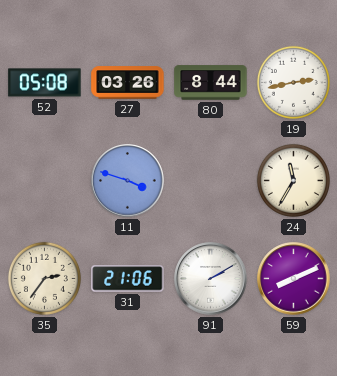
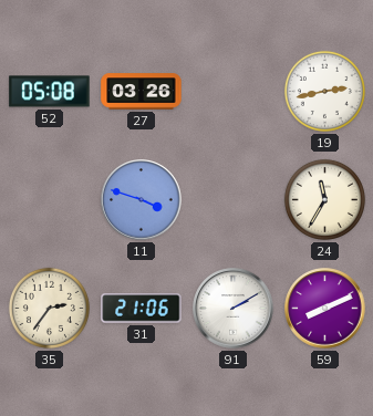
80: 8:44 -> none
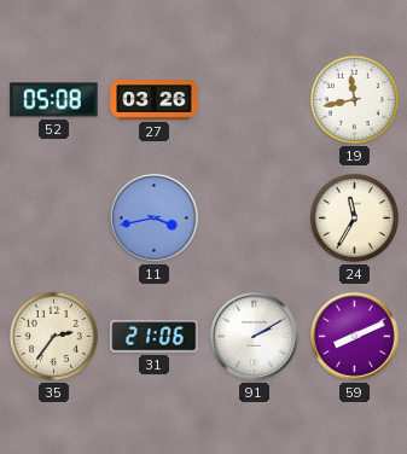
19: 2:43 -> 11:43
11: 3:48 -> 3:43
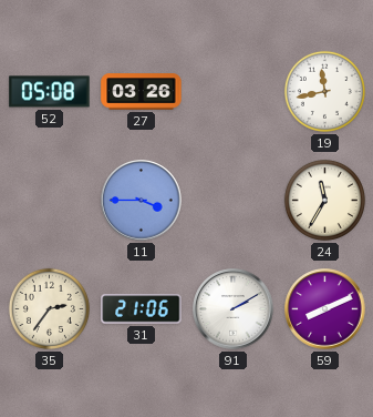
11: 3:43 -> 3:45
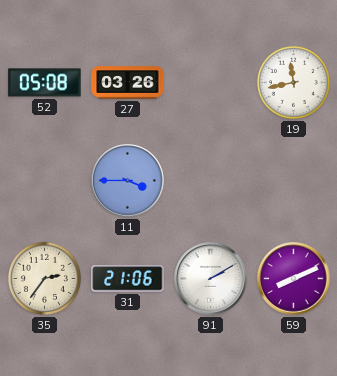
24: 11:35 -> none
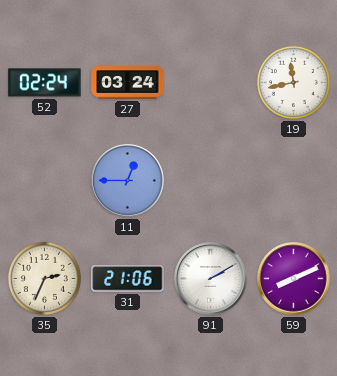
52: 05:08 -> 02:24
27: 03:26 -> 03:24
11: 3:45 -> 12:45
35: 2:36 -> 2:34
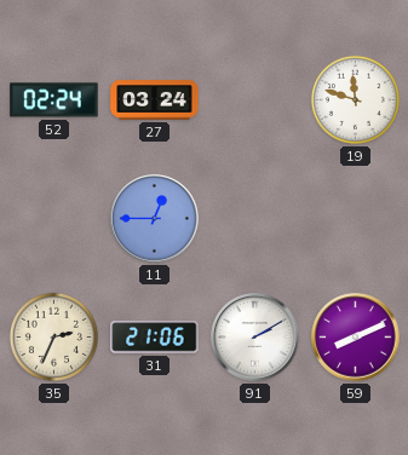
19: 11:43 -> 11:48
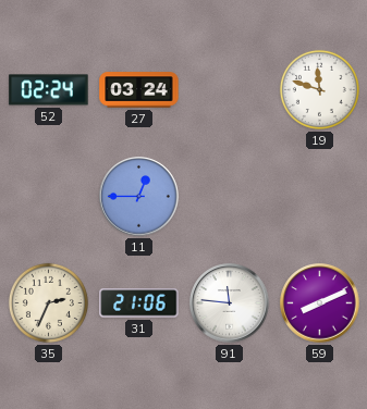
91: 2:10 -> 11:46
